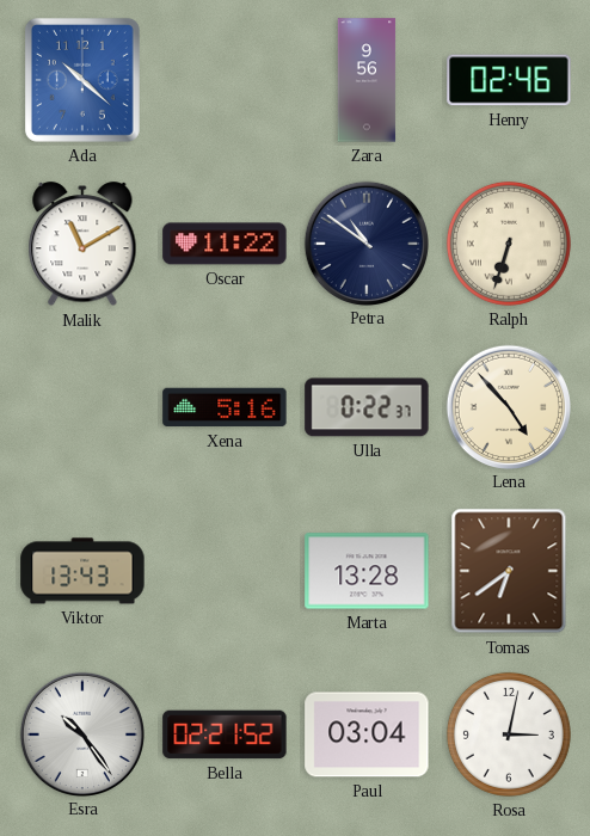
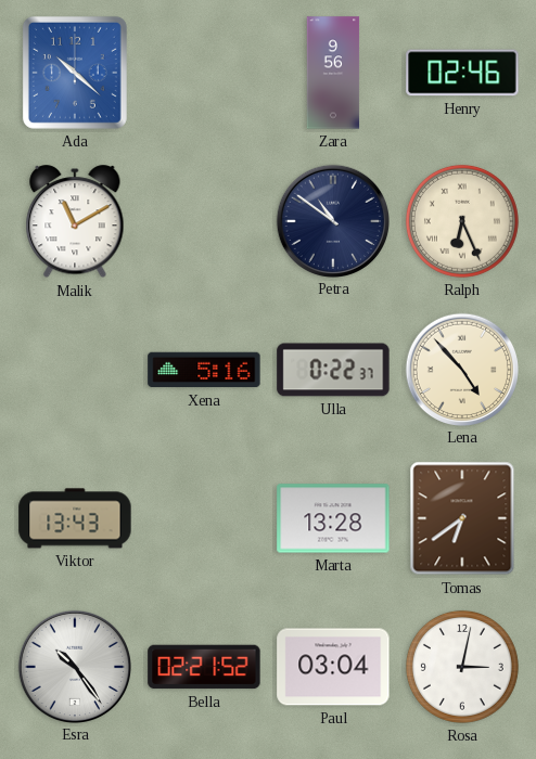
Oscar: 11:22 -> none
Ralph: 6:33 -> 6:26
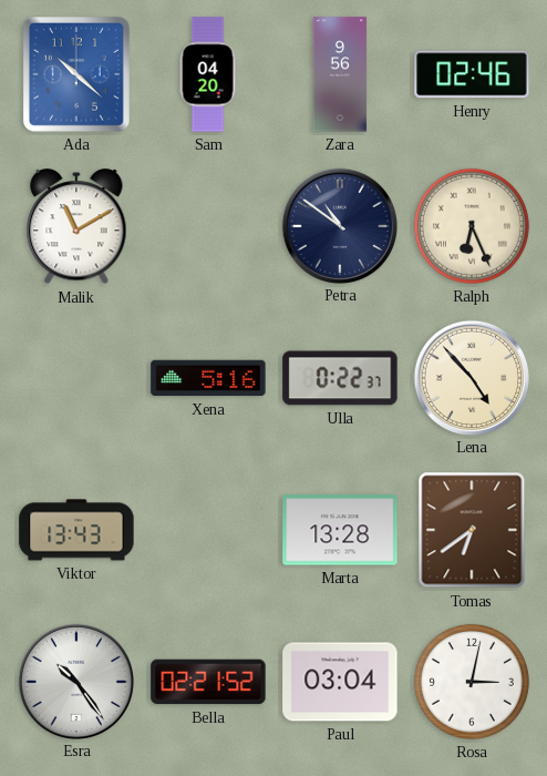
Sam: none -> 04:20
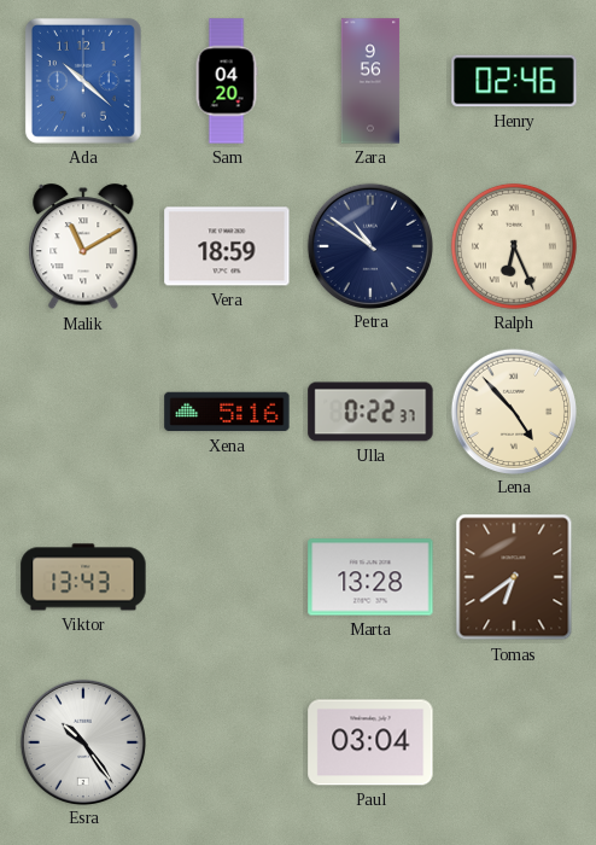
Vera: none -> 18:59
Bella: 02:21 -> none
Rosa: 3:02 -> none
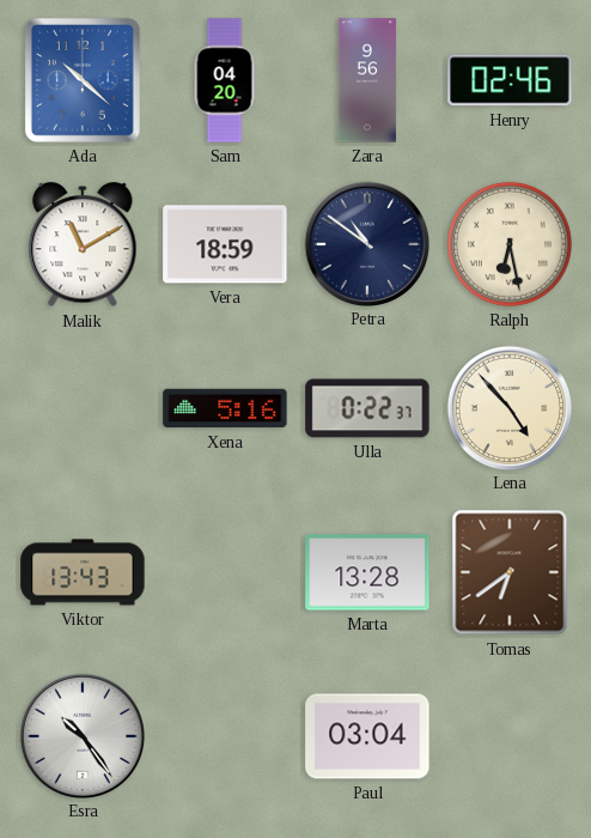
Ralph: 6:26 -> 6:28
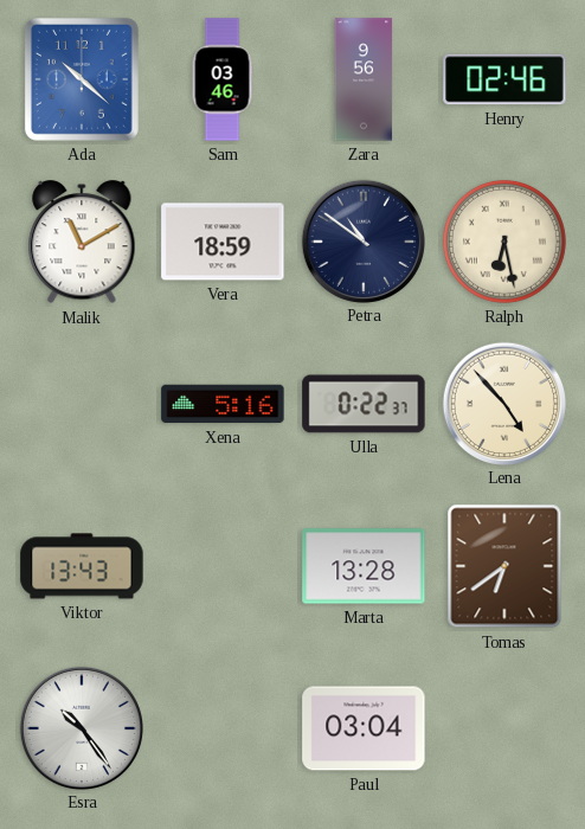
Sam: 04:20 -> 03:46
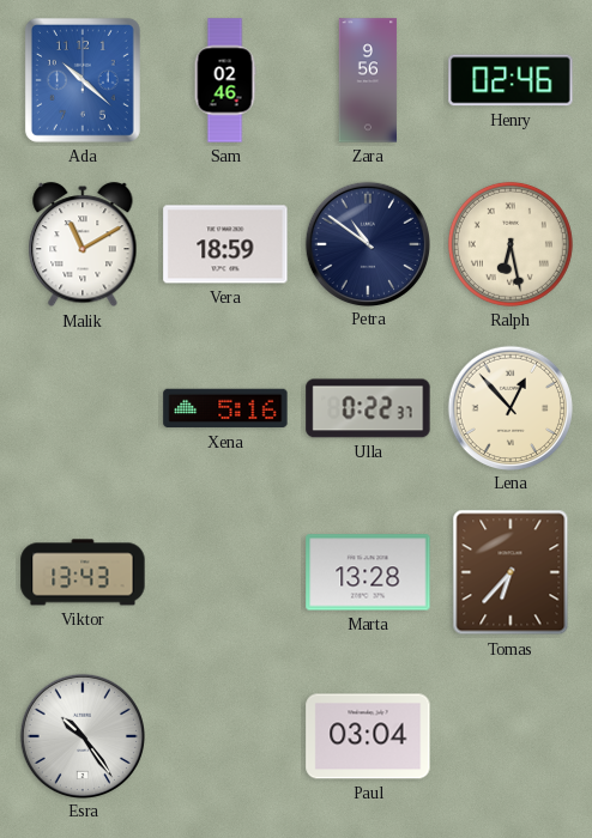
Sam: 03:46 -> 02:46
Lena: 4:53 -> 12:53
Tomas: 6:39 -> 6:37
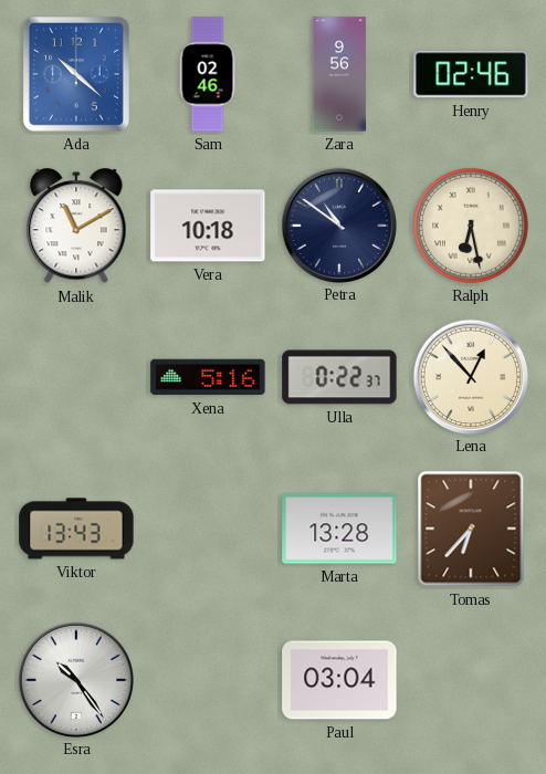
Vera: 18:59 -> 10:18
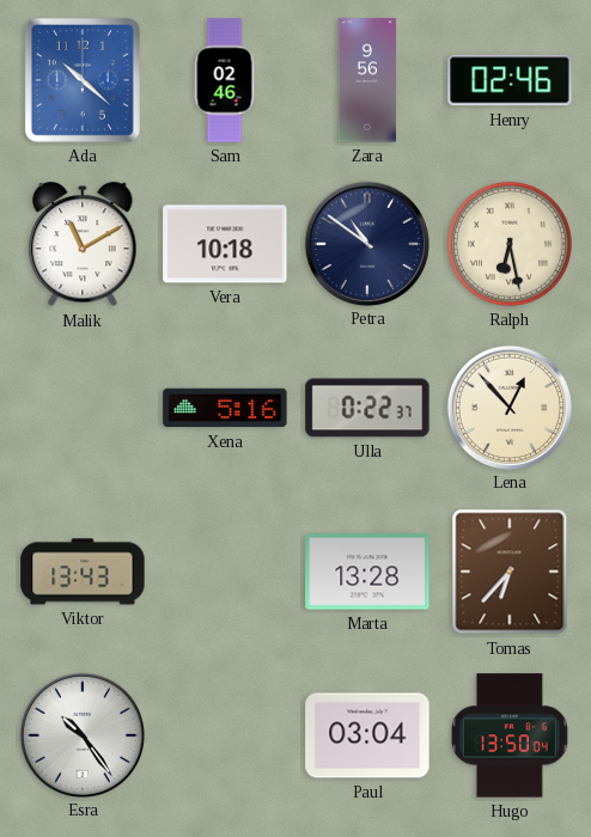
Hugo: none -> 13:50
